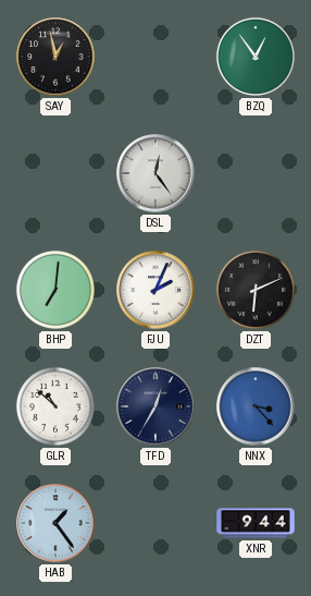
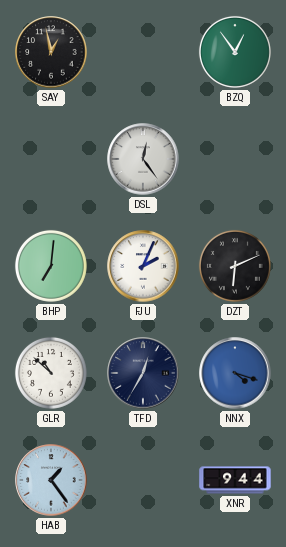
NNX: 3:23 -> 4:18
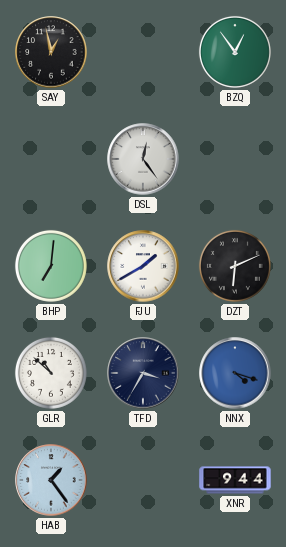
FJU: 2:04 -> 1:40
TFD: 12:35 -> 3:35
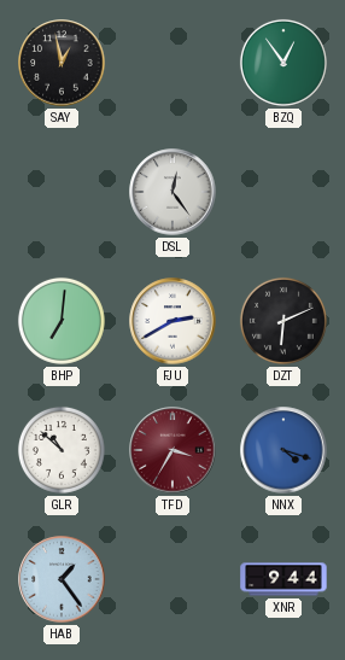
FJU: 1:40 -> 2:40
TFD dial: navy -> burgundy
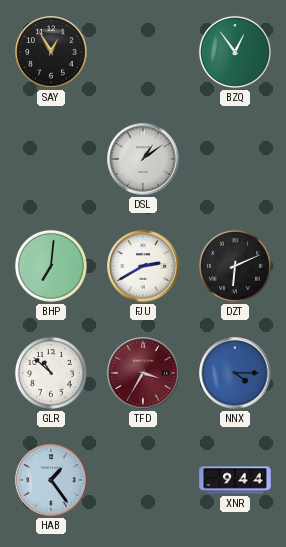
SAY: 12:58 -> 12:55
DSL: 12:24 -> 1:09
NNX: 4:18 -> 4:15
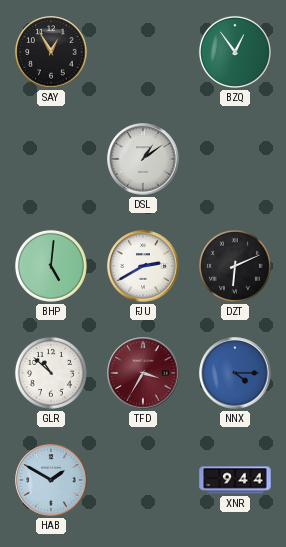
BHP: 7:01 -> 5:01
HAB: 1:24 -> 1:50
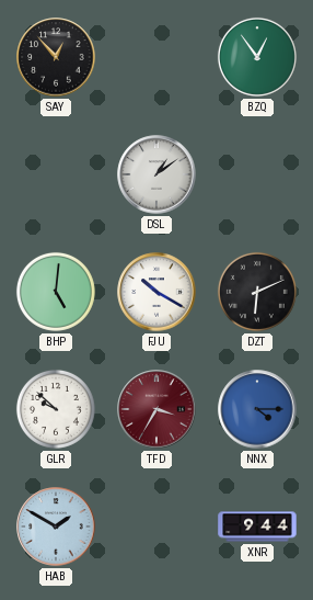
SAY: 12:55 -> 12:53
FJU: 2:40 -> 10:20
GLR: 10:52 -> 9:52
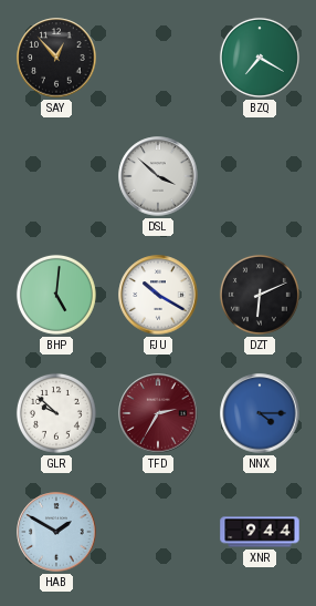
BZQ: 12:54 -> 7:20
DSL: 1:09 -> 3:52
TFD: 3:35 -> 2:35
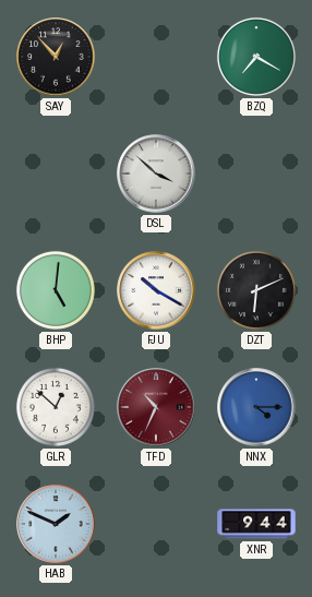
GLR: 9:52 -> 12:52
TFD: 2:35 -> 10:34
HAB: 1:50 -> 1:49
